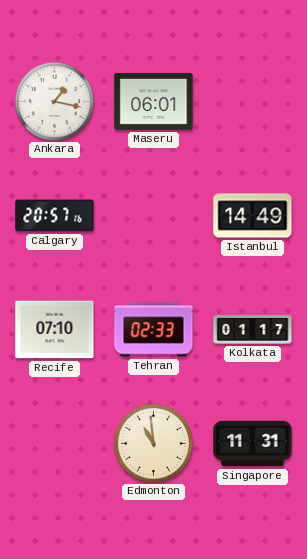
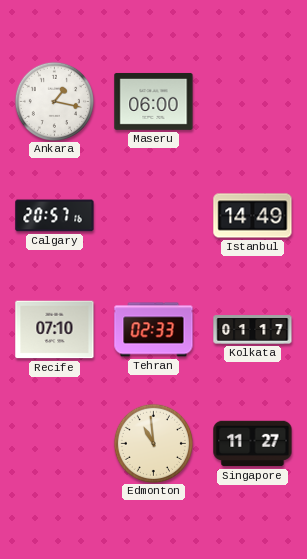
Maseru: 06:01 -> 06:00
Singapore: 11:31 -> 11:27
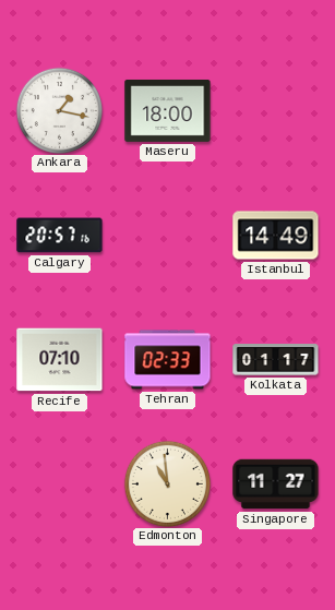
Maseru: 06:00 -> 18:00
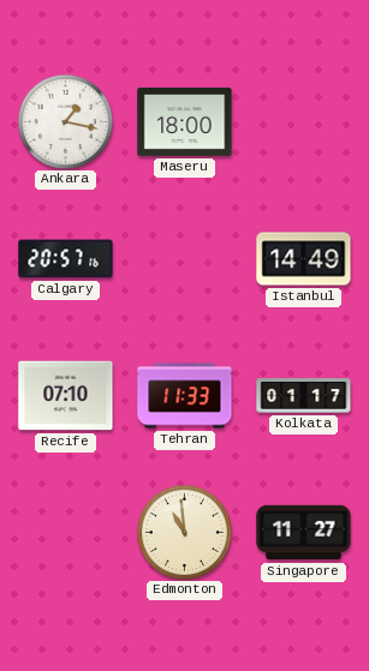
Tehran: 02:33 -> 11:33
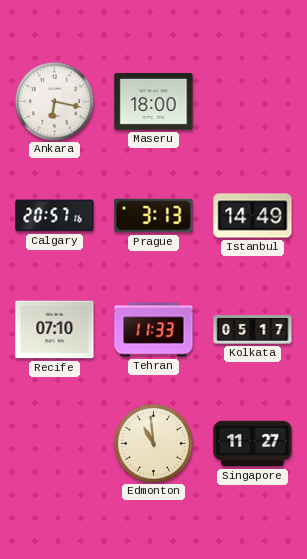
Ankara: 1:17 -> 6:17
Prague: none -> 3:13
Kolkata: 01:17 -> 05:17
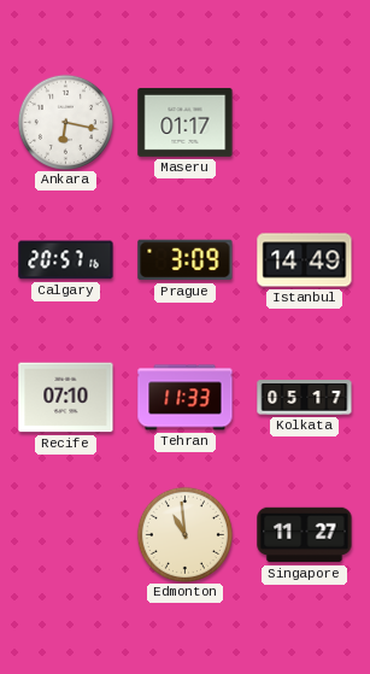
Maseru: 18:00 -> 01:17
Prague: 3:13 -> 3:09
